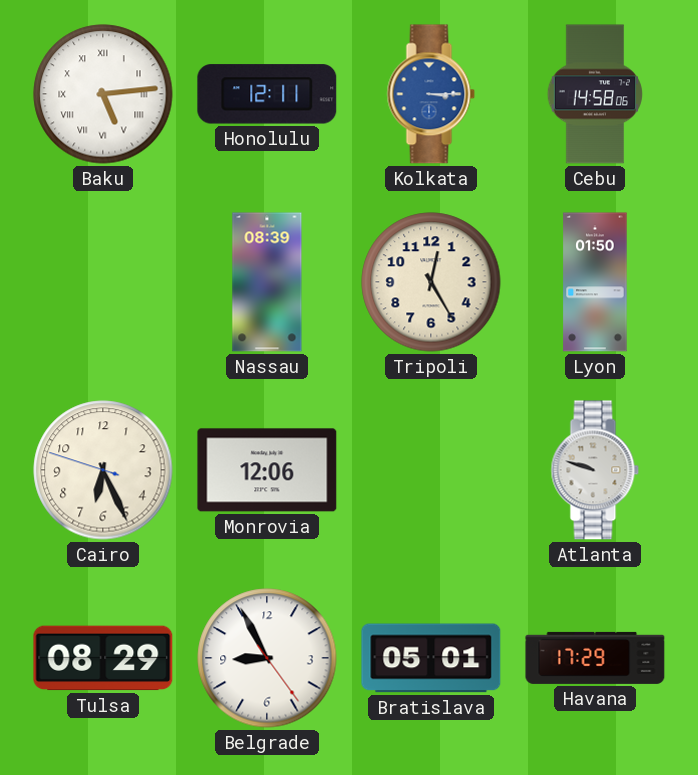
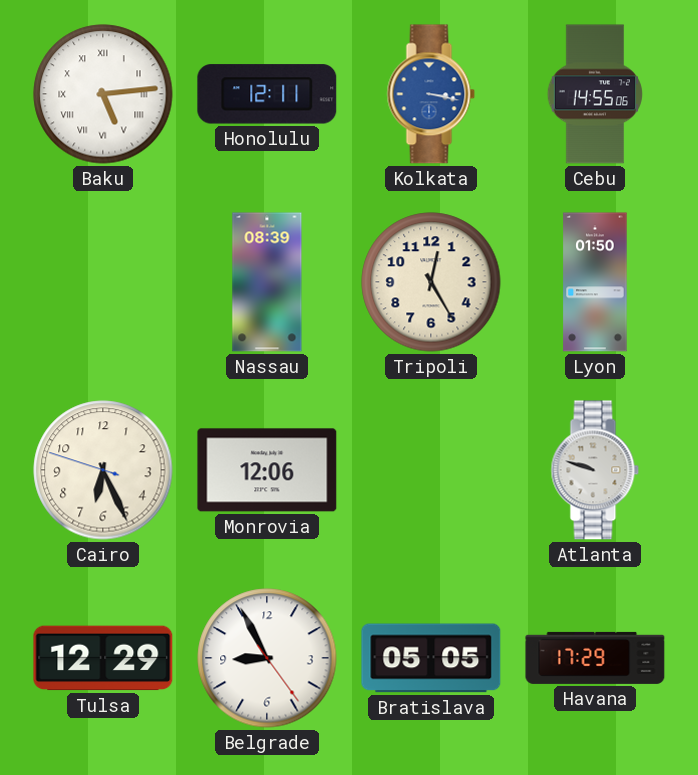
Kolkata: 3:15 -> 3:17
Cebu: 14:58 -> 14:55
Tulsa: 08:29 -> 12:29
Bratislava: 05:01 -> 05:05
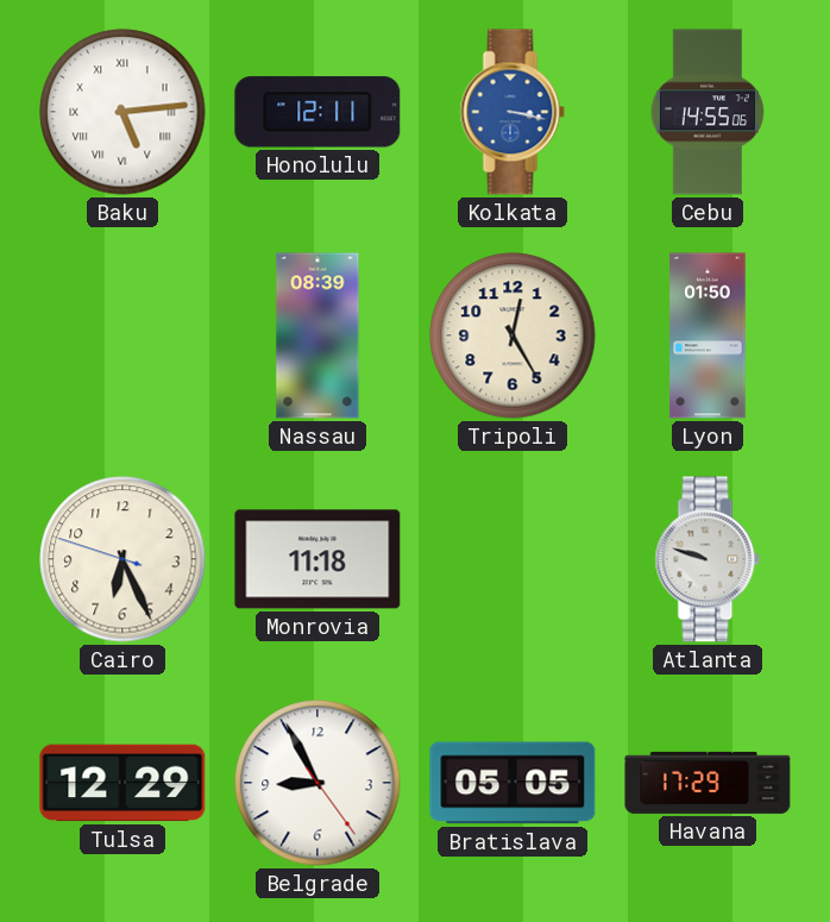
Monrovia: 12:06 -> 11:18
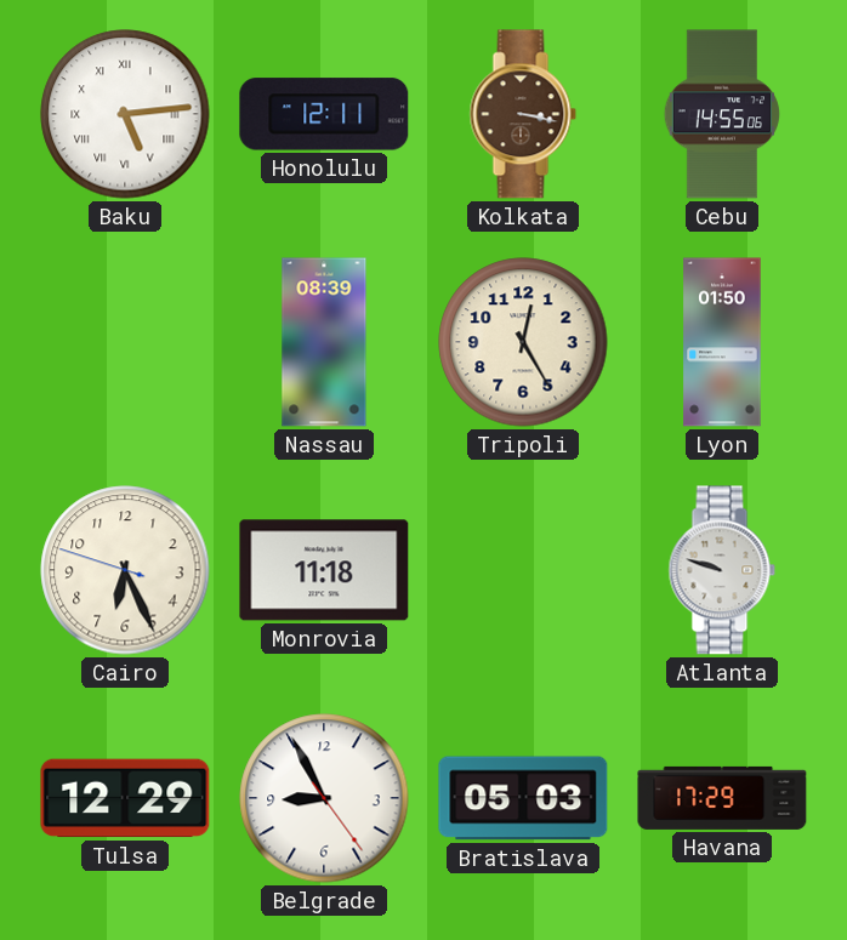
Kolkata dial: blue -> brown
Bratislava: 05:05 -> 05:03
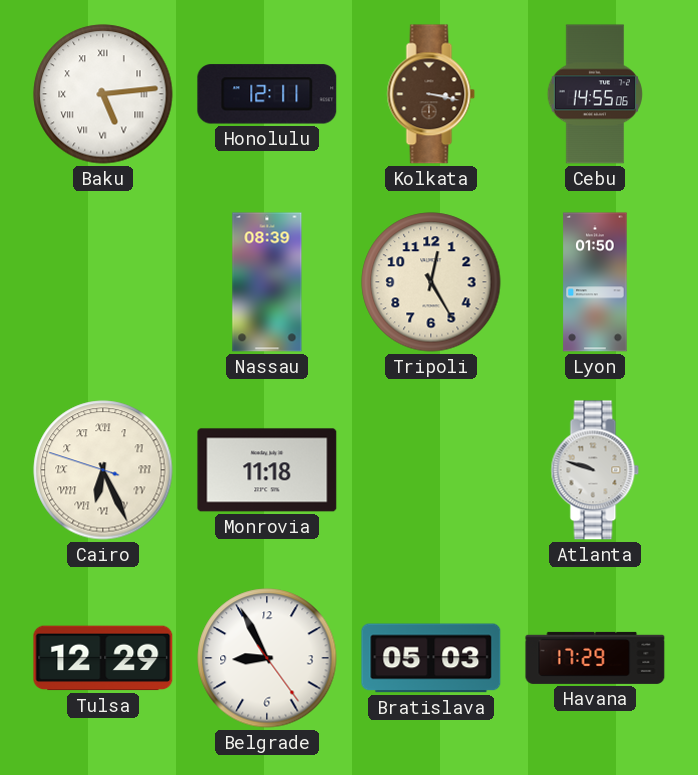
Cairo numerals: Arabic -> Roman
